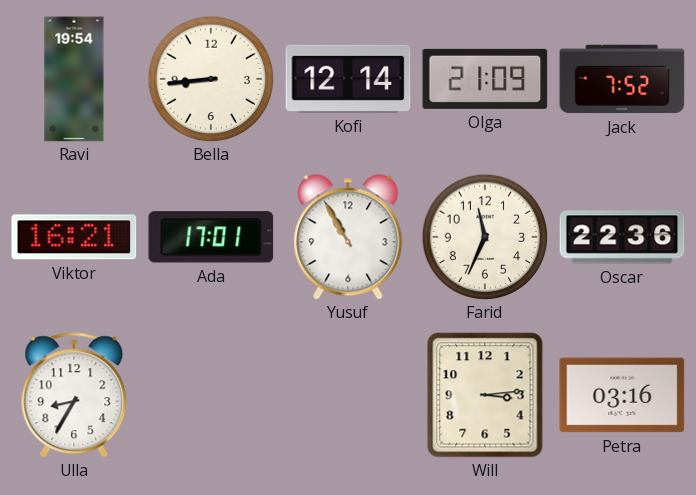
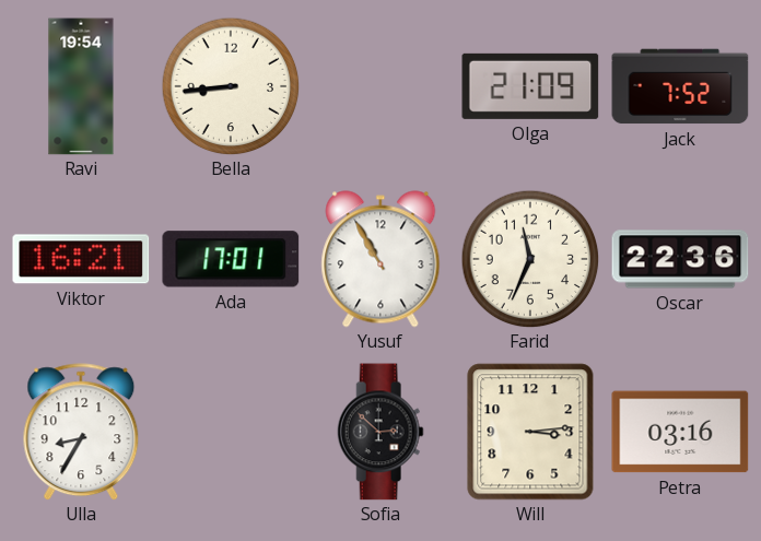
Kofi: 12:14 -> none
Sofia: none -> 2:52
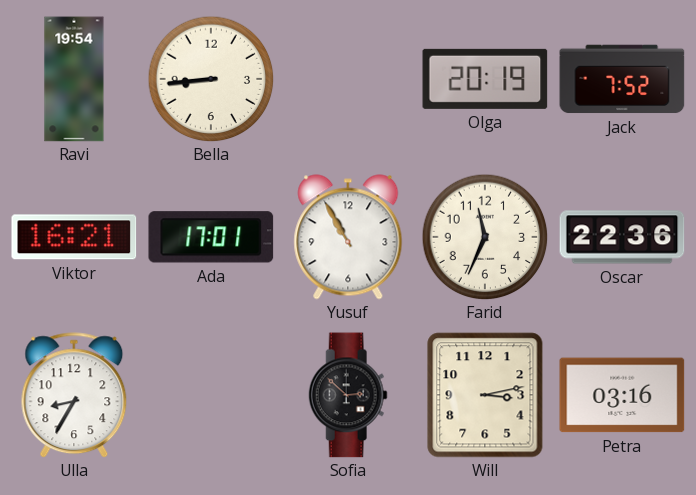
Olga: 21:09 -> 20:19
Will: 3:14 -> 3:13
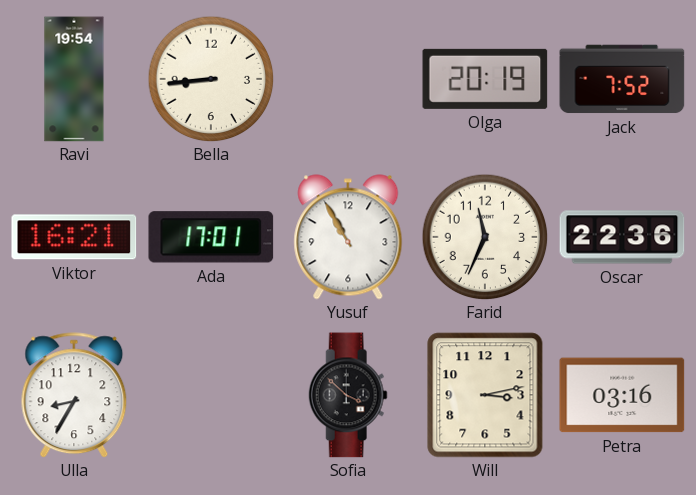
Sofia: 2:52 -> 3:52
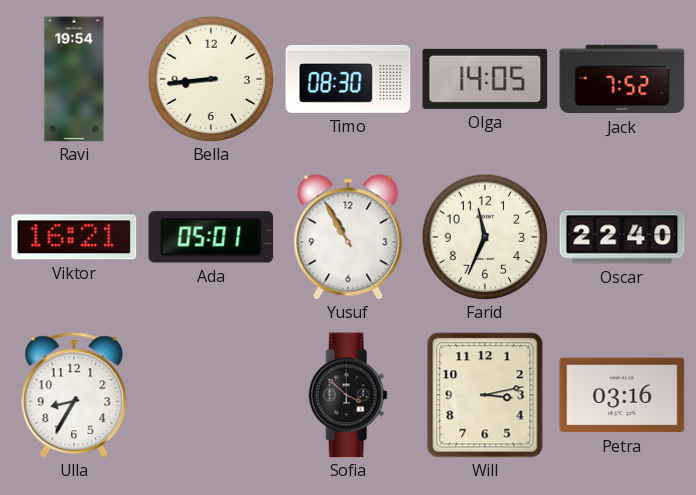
Timo: none -> 08:30
Olga: 20:19 -> 14:05
Ada: 17:01 -> 05:01
Oscar: 22:36 -> 22:40
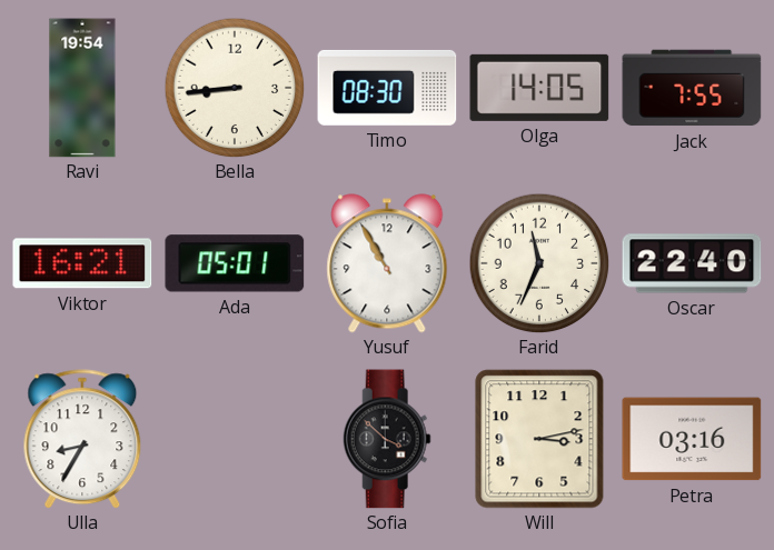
Jack: 7:52 -> 7:55
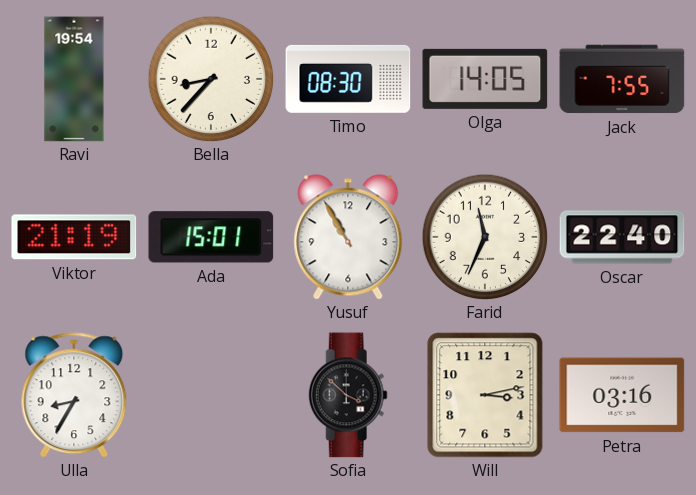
Bella: 8:44 -> 8:37
Viktor: 16:21 -> 21:19
Ada: 05:01 -> 15:01
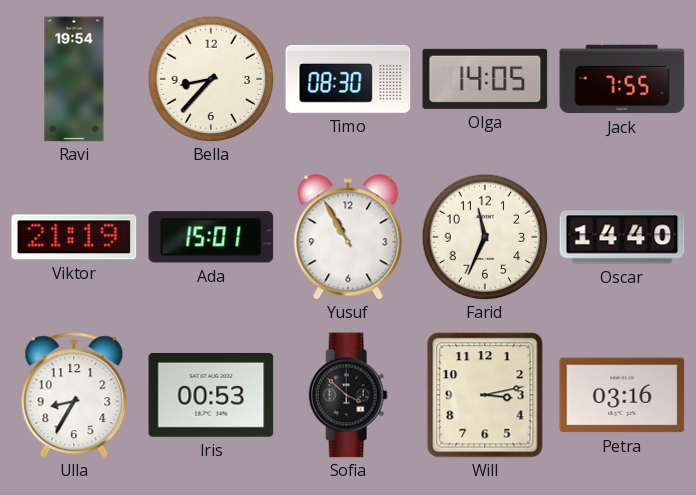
Oscar: 22:40 -> 14:40
Iris: none -> 00:53
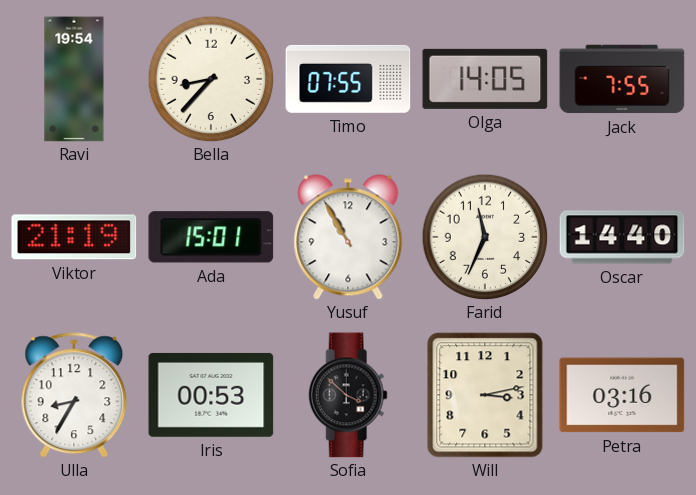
Timo: 08:30 -> 07:55
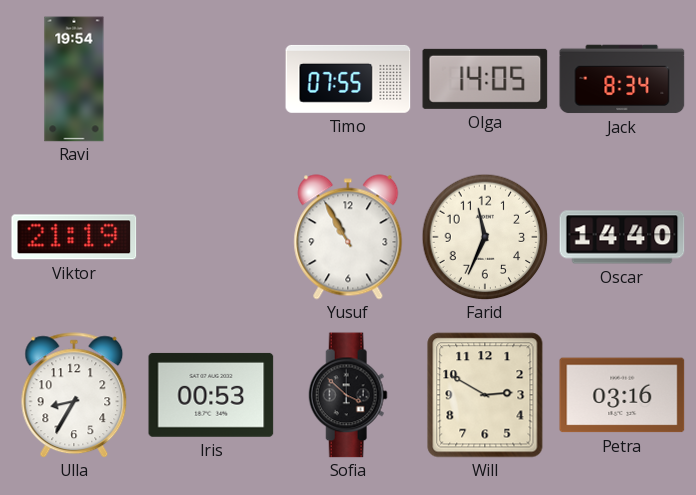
Bella: 8:37 -> none
Jack: 7:55 -> 8:34
Ada: 15:01 -> none
Will: 3:13 -> 2:50
